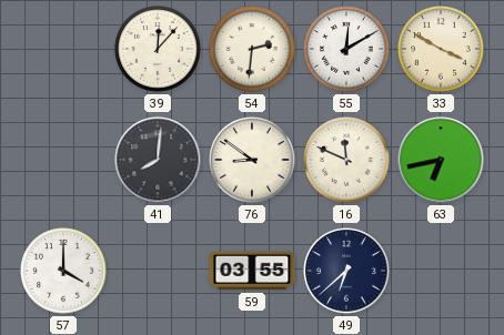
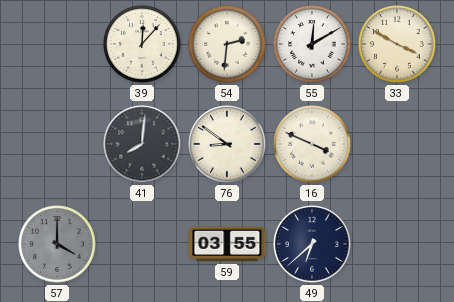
16: 11:49 -> 3:49
63: 6:43 -> none
57 dial: white -> grey
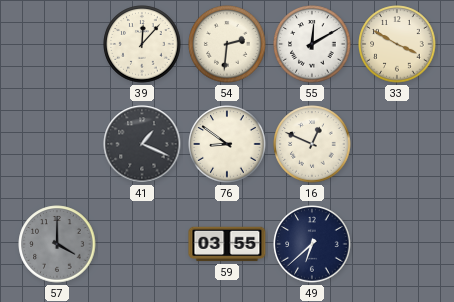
41: 8:01 -> 1:19
16: 3:49 -> 12:49
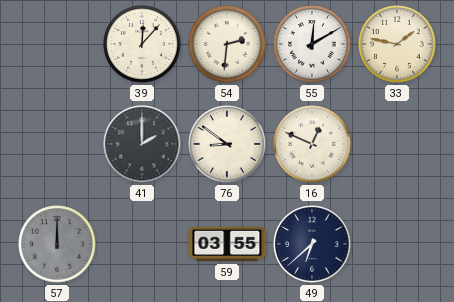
33: 3:50 -> 1:47
41: 1:19 -> 2:00
57: 4:00 -> 12:00
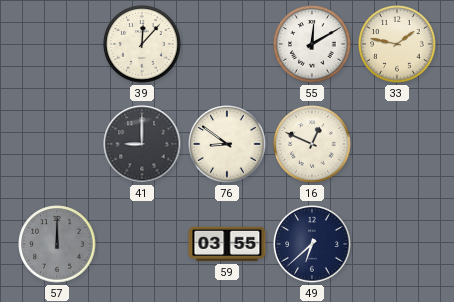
54: 2:31 -> none
41: 2:00 -> 9:00
